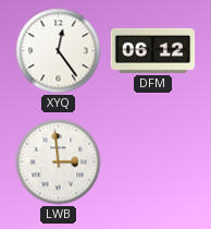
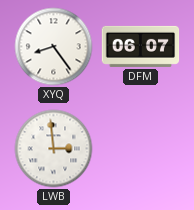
XYQ: 12:24 -> 8:24
DFM: 06:12 -> 06:07
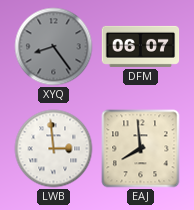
XYQ dial: white -> grey
EAJ: none -> 7:59
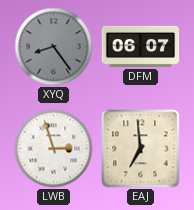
LWB: 2:59 -> 2:57
EAJ: 7:59 -> 6:59
